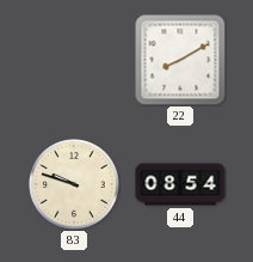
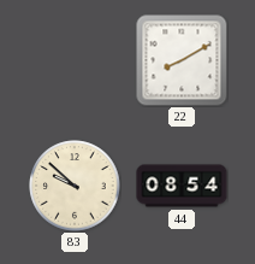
83: 9:48 -> 9:52
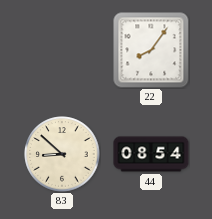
22: 8:10 -> 8:06
83: 9:52 -> 8:52
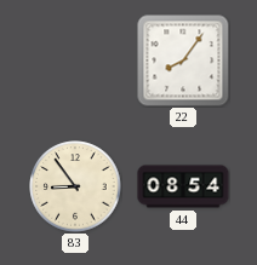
83: 8:52 -> 8:54
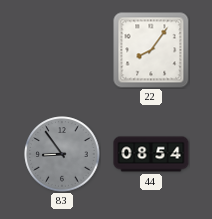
83 dial: cream -> grey
